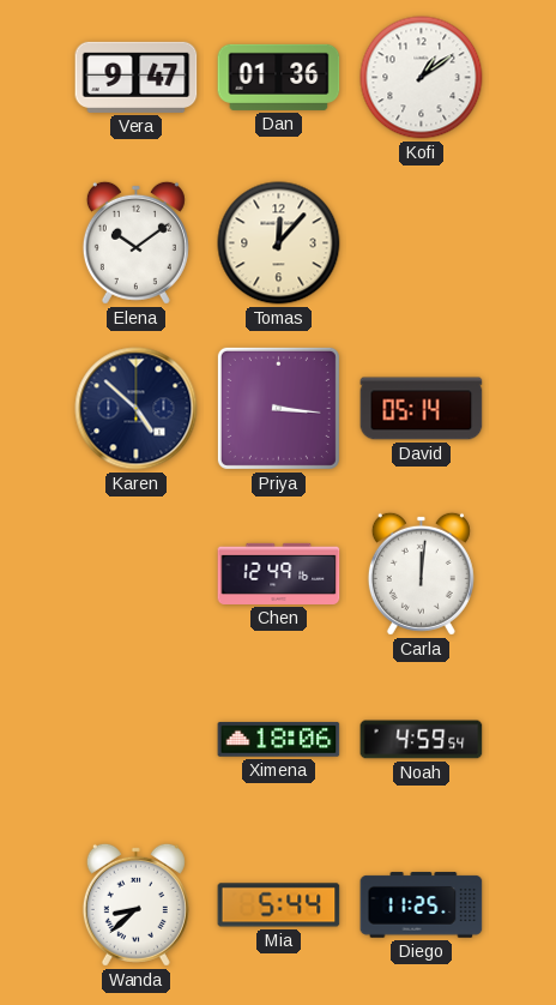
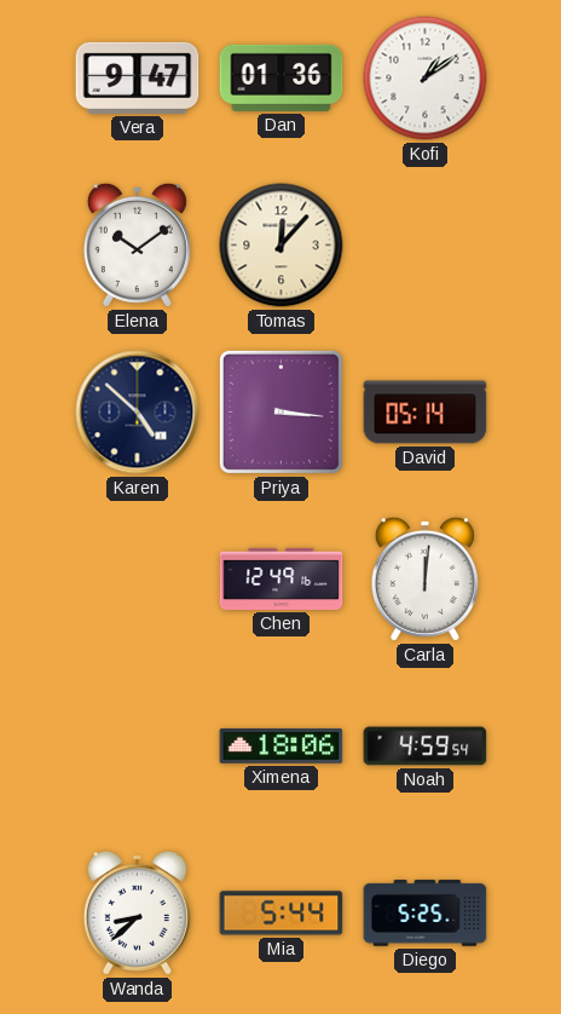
Diego: 11:25 -> 5:25
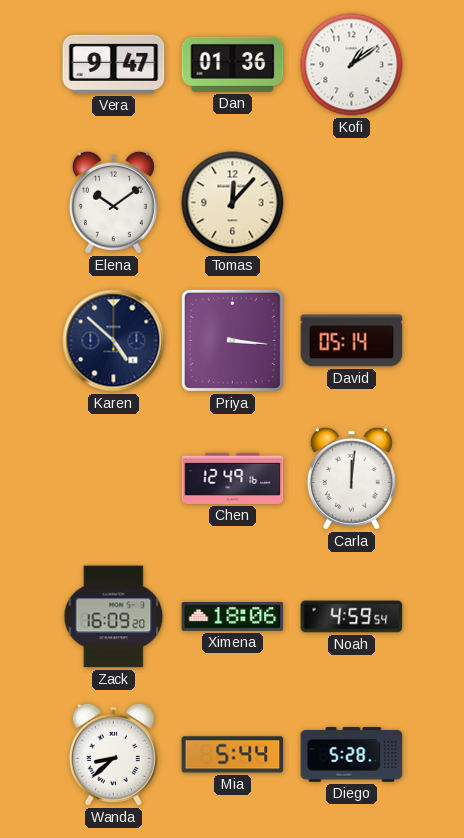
Zack: none -> 16:09
Diego: 5:25 -> 5:28
